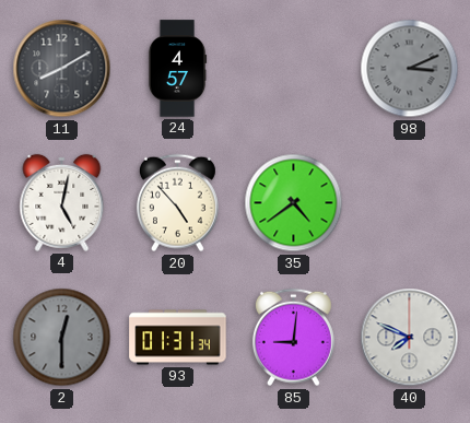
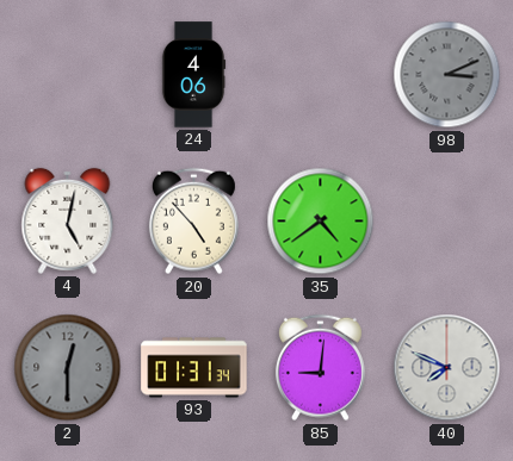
11: 8:10 -> none
24: 4:57 -> 4:06
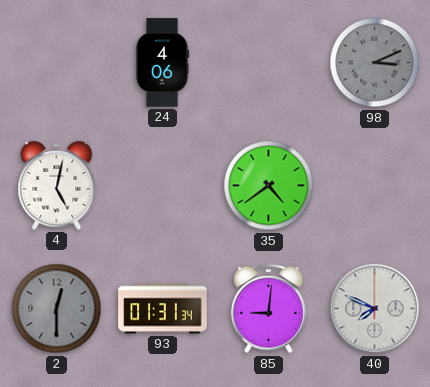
20: 4:53 -> none
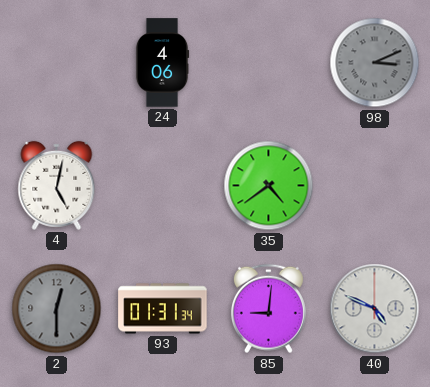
40: 7:49 -> 4:49
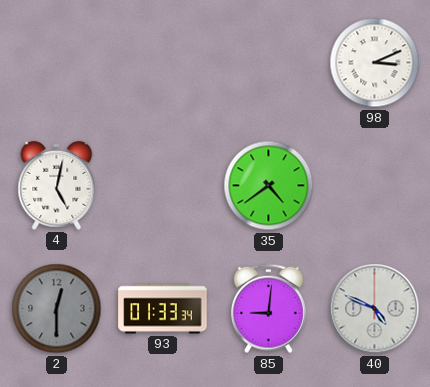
24: 4:06 -> none
98 dial: grey -> white
93: 01:31 -> 01:33
